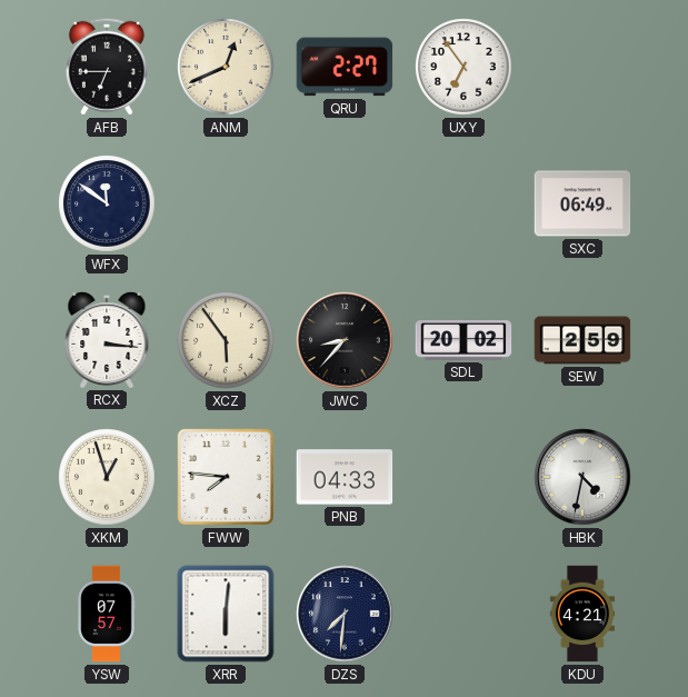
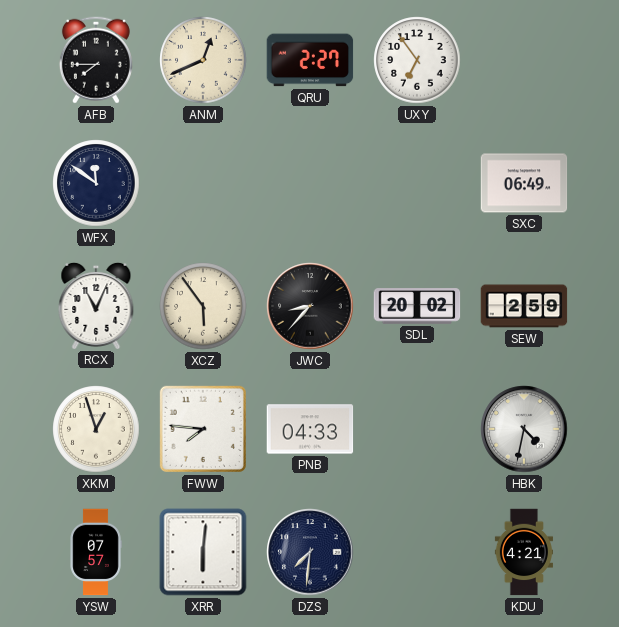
AFB: 6:45 -> 7:45
RCX: 3:16 -> 11:04
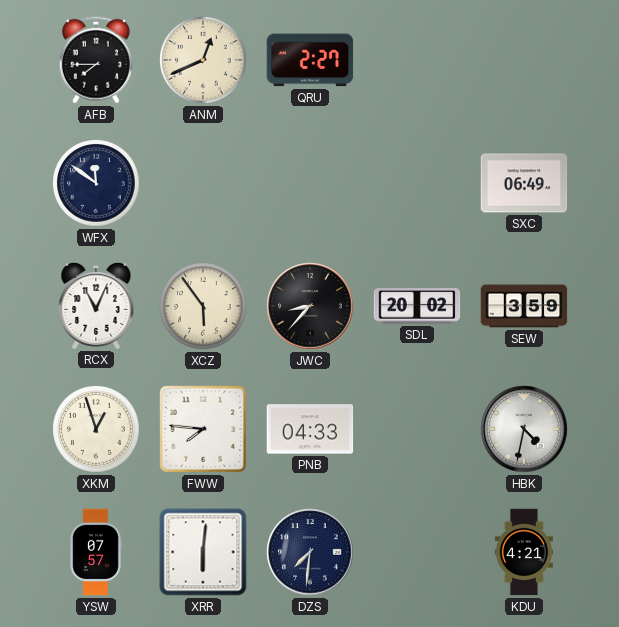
UXY: 6:54 -> none
SEW: 2:59 -> 3:59
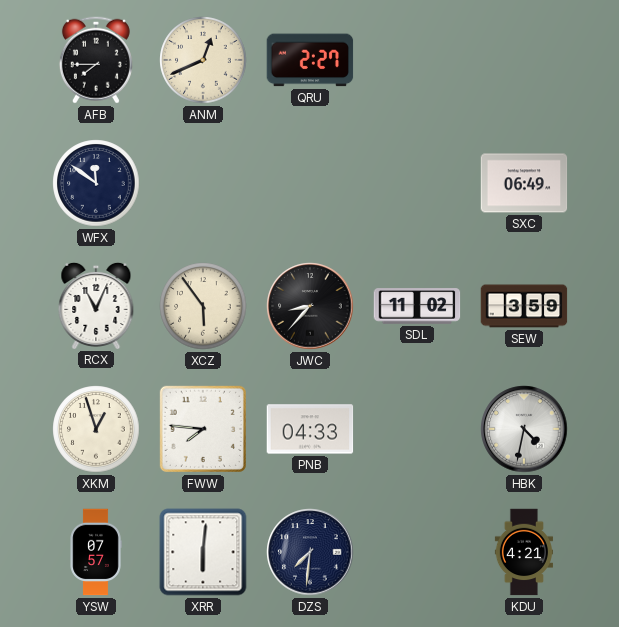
SDL: 20:02 -> 11:02
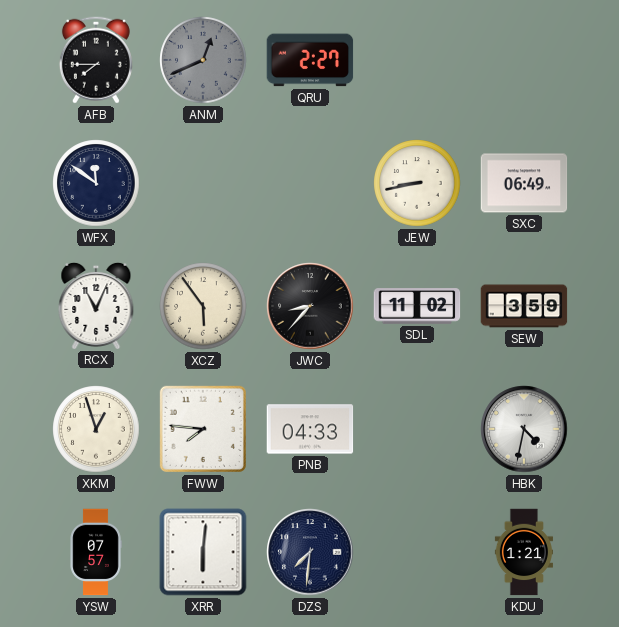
ANM dial: cream -> grey
JEW: none -> 8:43
KDU: 4:21 -> 1:21
